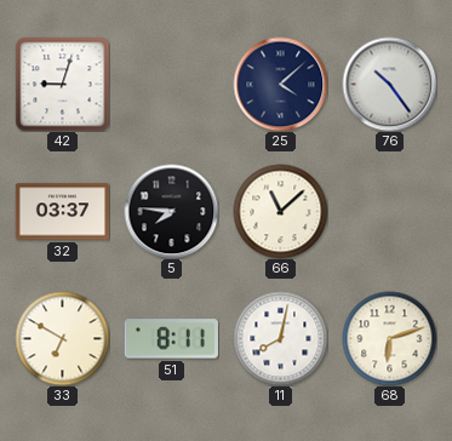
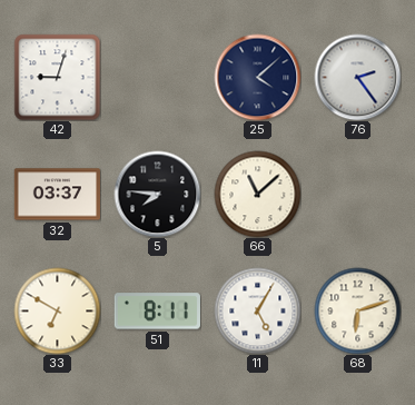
76: 10:24 -> 2:24
11: 8:02 -> 5:05
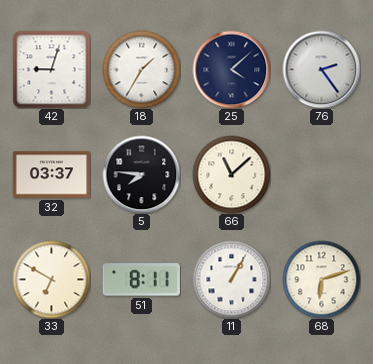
18: none -> 1:35
11: 5:05 -> 1:05
